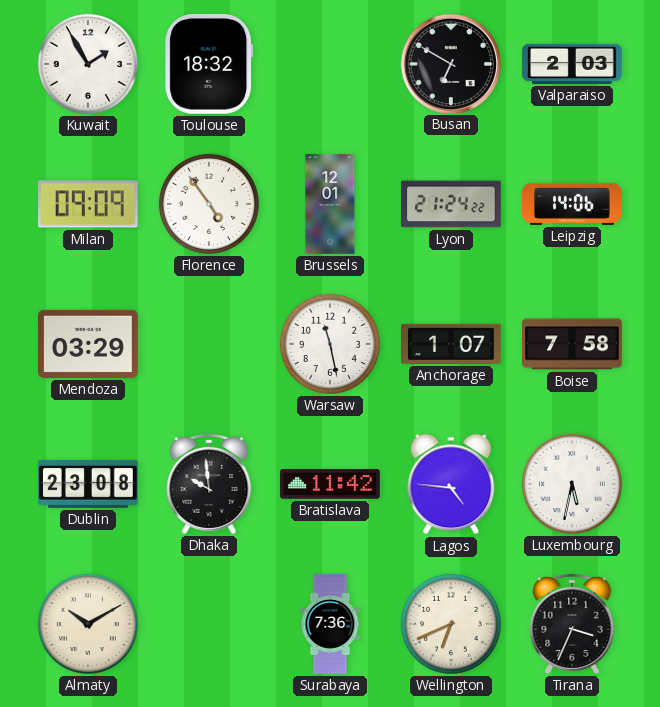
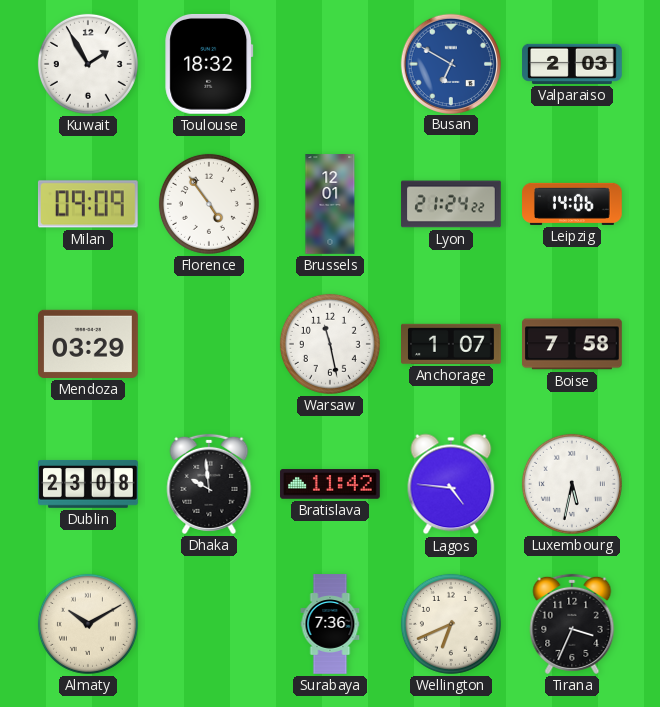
Busan dial: black -> blue
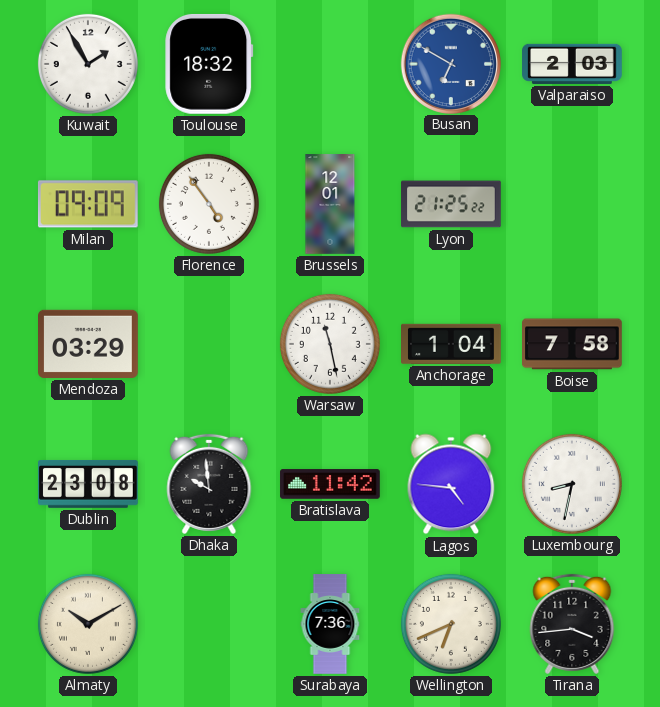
Lyon: 21:24 -> 21:25
Leipzig: 14:06 -> none
Anchorage: 1:07 -> 1:04
Luxembourg: 5:32 -> 8:32
Tirana: 3:34 -> 3:44
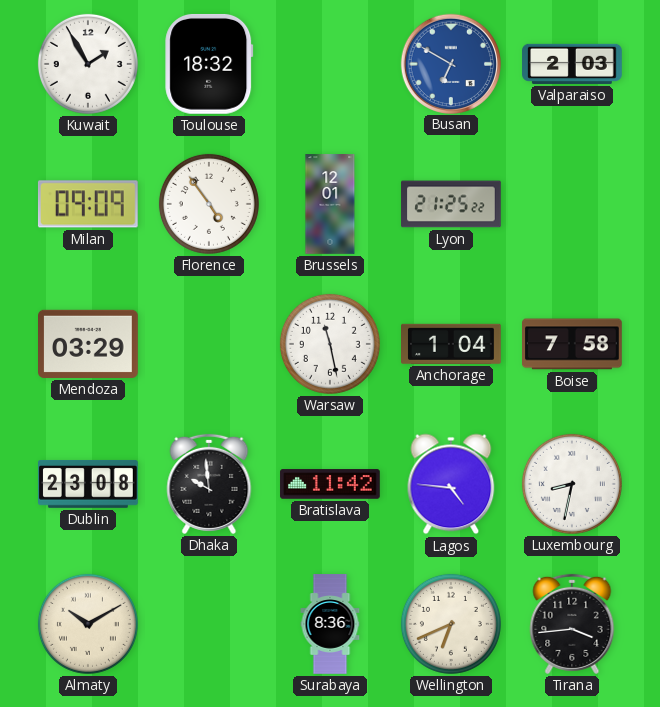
Surabaya: 7:36 -> 8:36
